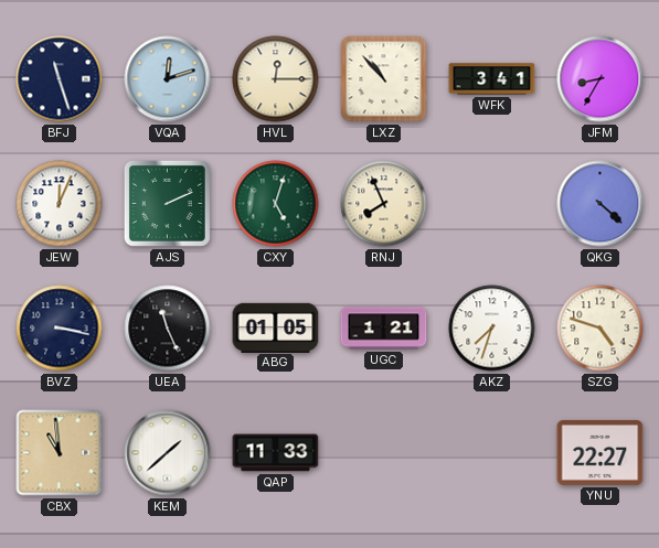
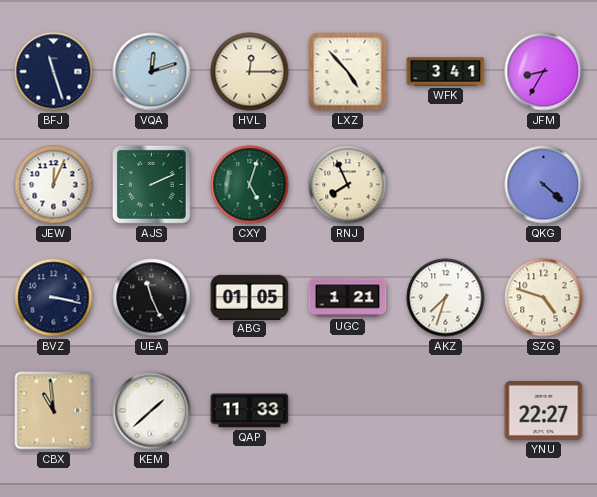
LXZ: 10:53 -> 4:53
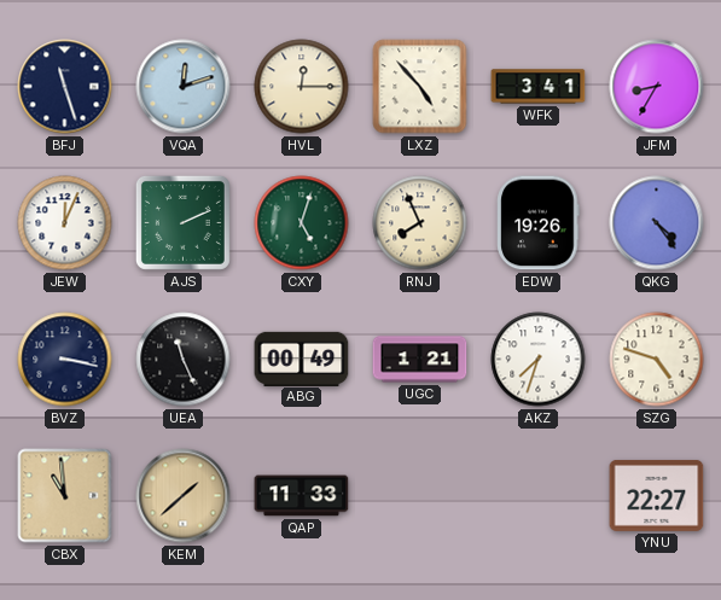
EDW: none -> 19:26
QKG: 4:22 -> 4:24
ABG: 01:05 -> 00:49
KEM dial: white -> champagne
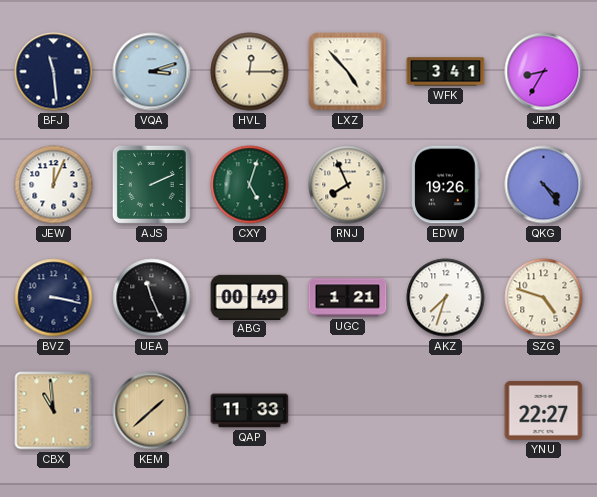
BFJ: 11:27 -> 11:29
VQA: 12:12 -> 3:12
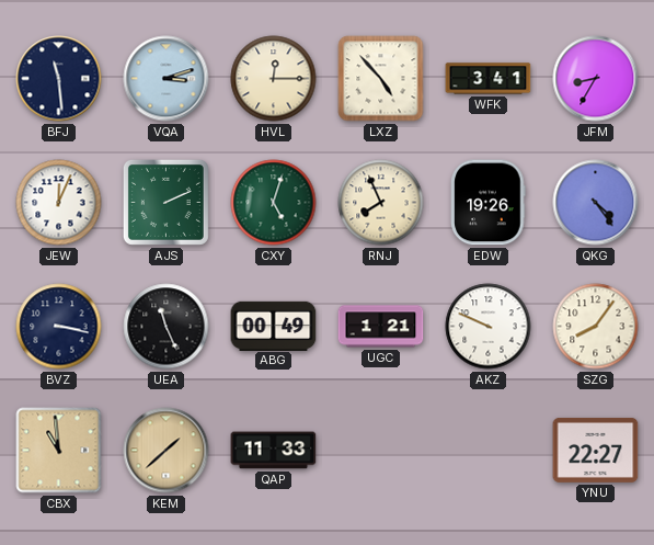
AKZ: 7:33 -> 9:49
SZG: 4:48 -> 8:06
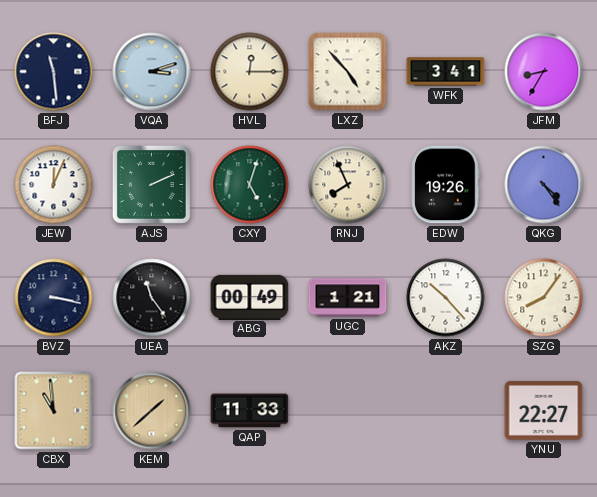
UEA: 11:26 -> 11:24
AKZ: 9:49 -> 10:23
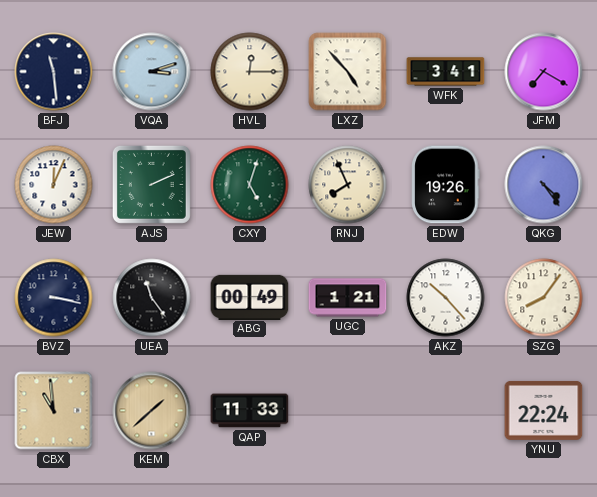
JFM: 8:35 -> 7:20
YNU: 22:27 -> 22:24
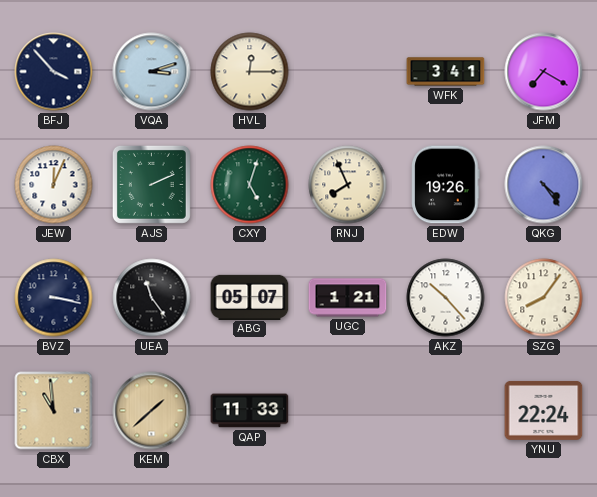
BFJ: 11:29 -> 3:53
LXZ: 4:53 -> none
ABG: 00:49 -> 05:07
